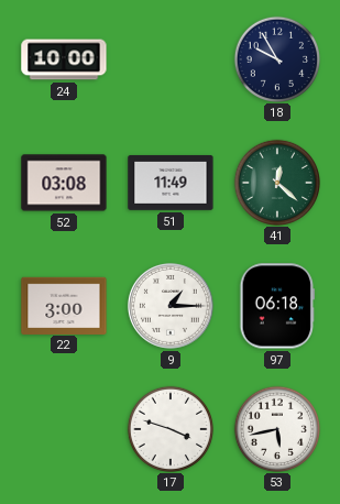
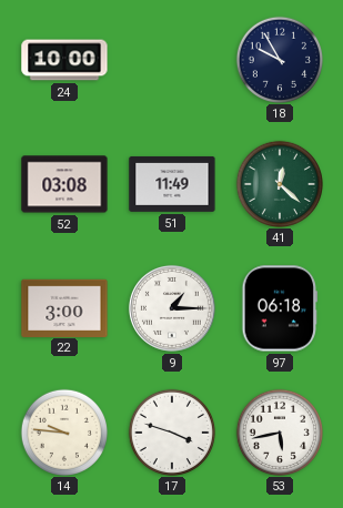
14: none -> 9:46
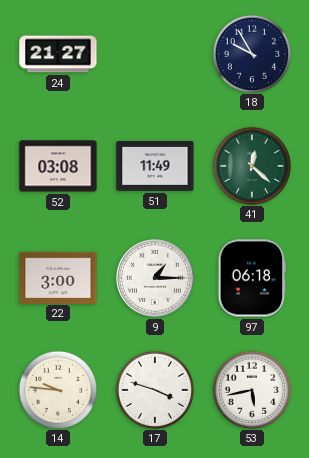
24: 10:00 -> 21:27
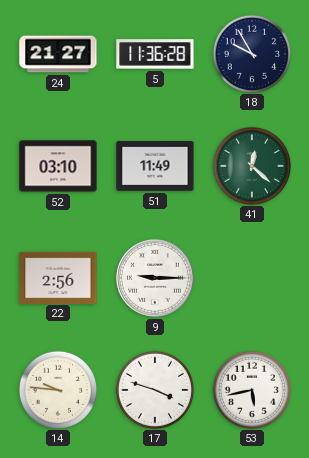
5: none -> 11:36
52: 03:08 -> 03:10
22: 3:00 -> 2:56
9: 1:15 -> 9:15
97: 06:18 -> none
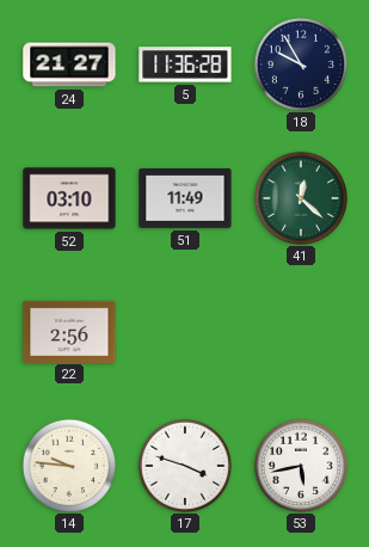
9: 9:15 -> none
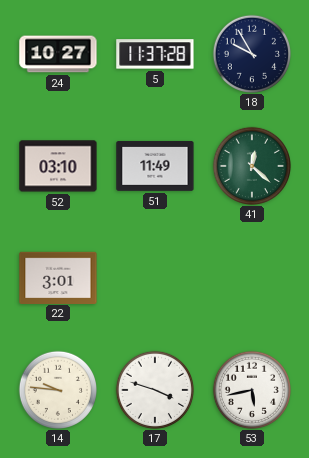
24: 21:27 -> 10:27
5: 11:36 -> 11:37
22: 2:56 -> 3:01
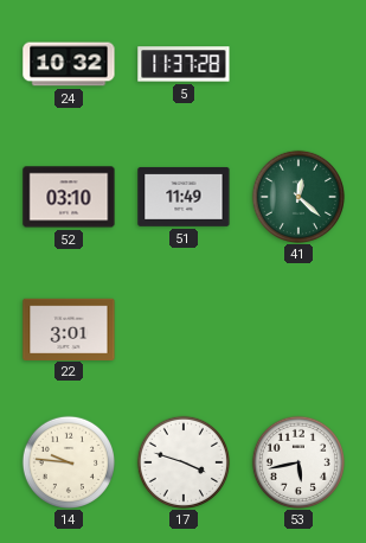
24: 10:27 -> 10:32
18: 9:55 -> none
